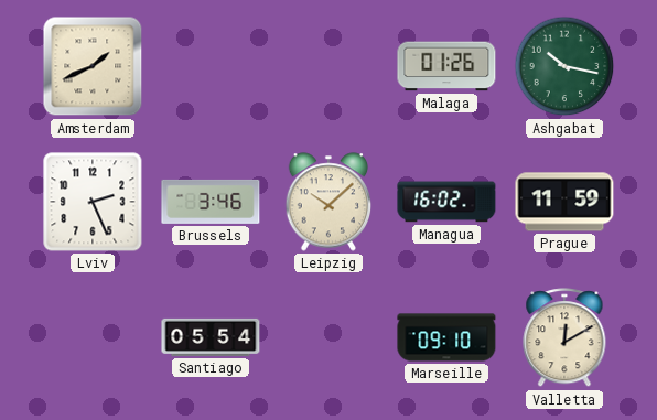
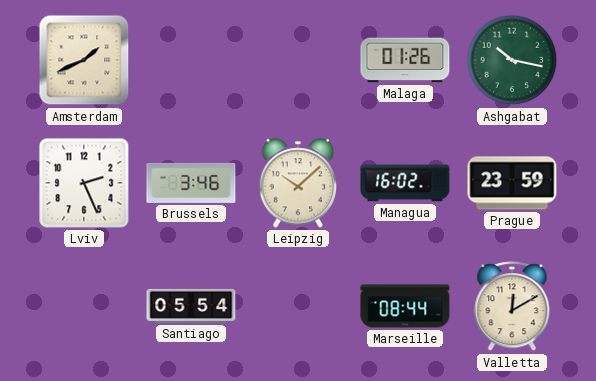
Prague: 11:59 -> 23:59
Marseille: 09:10 -> 08:44
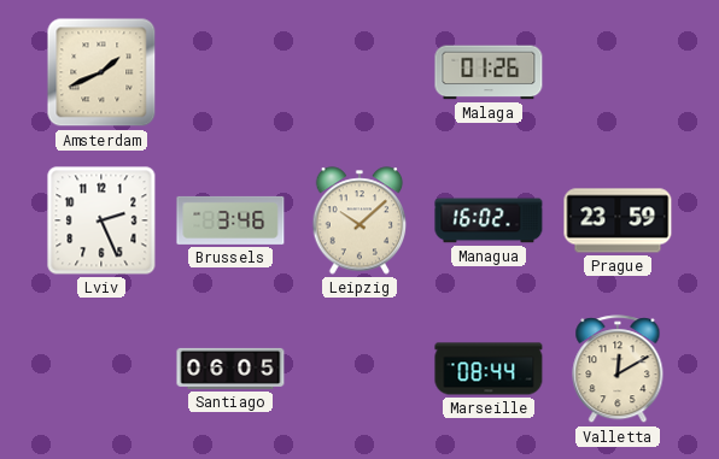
Ashgabat: 10:17 -> none
Santiago: 05:54 -> 06:05
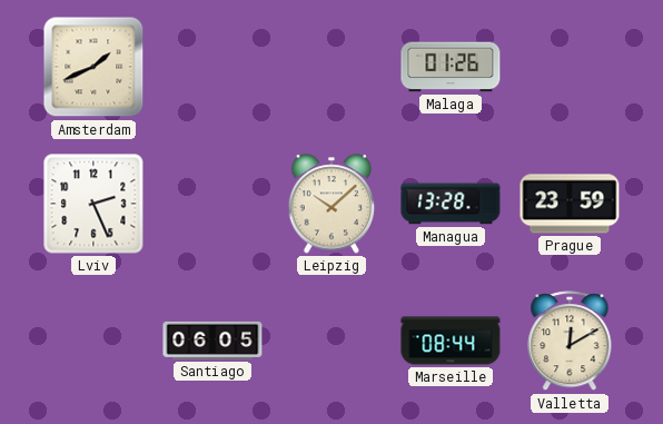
Brussels: 3:46 -> none
Managua: 16:02 -> 13:28
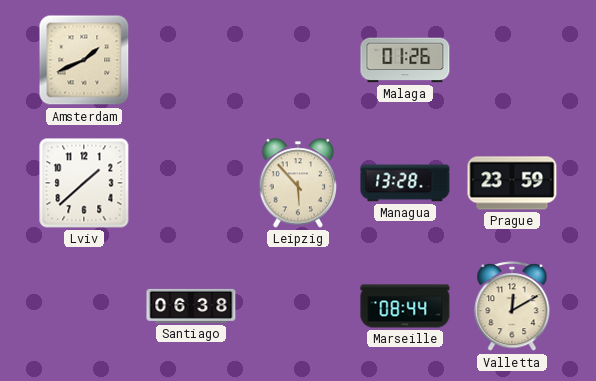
Lviv: 2:26 -> 1:38
Leipzig: 10:08 -> 5:53
Santiago: 06:05 -> 06:38
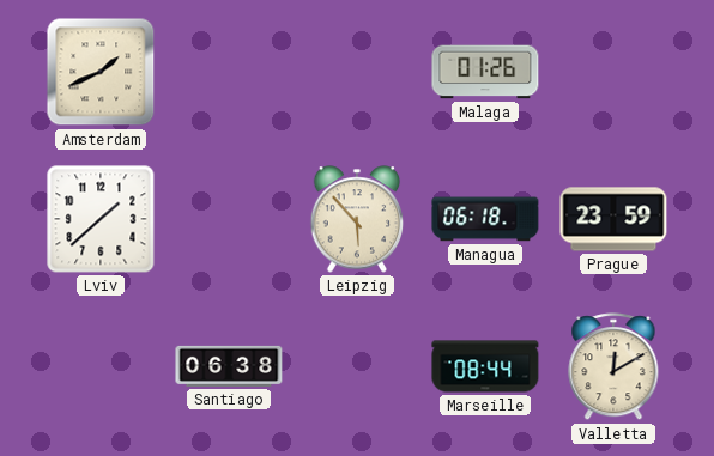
Managua: 13:28 -> 06:18
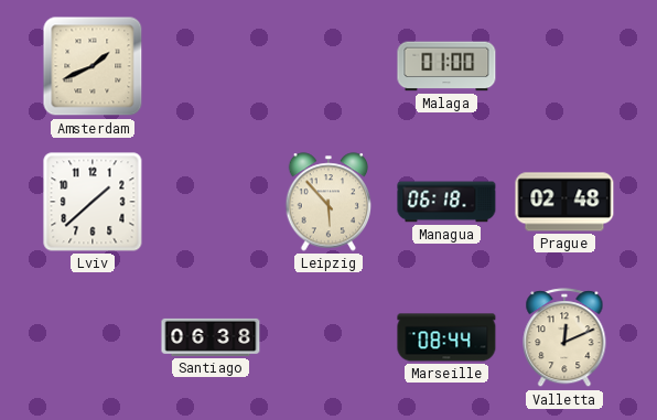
Malaga: 01:26 -> 01:00
Prague: 23:59 -> 02:48
Valletta: 12:10 -> 12:11
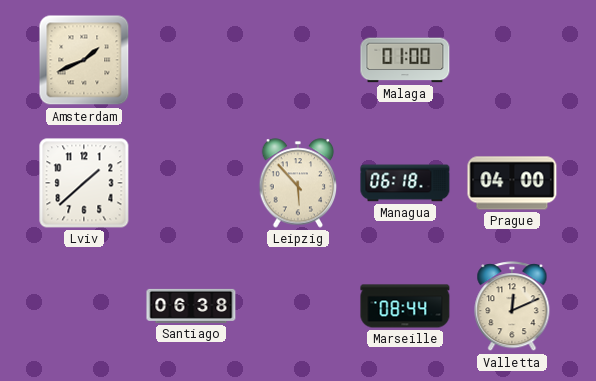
Prague: 02:48 -> 04:00
